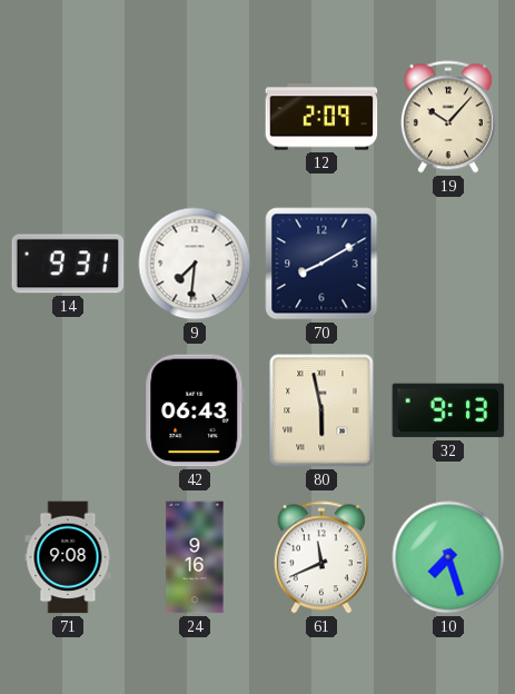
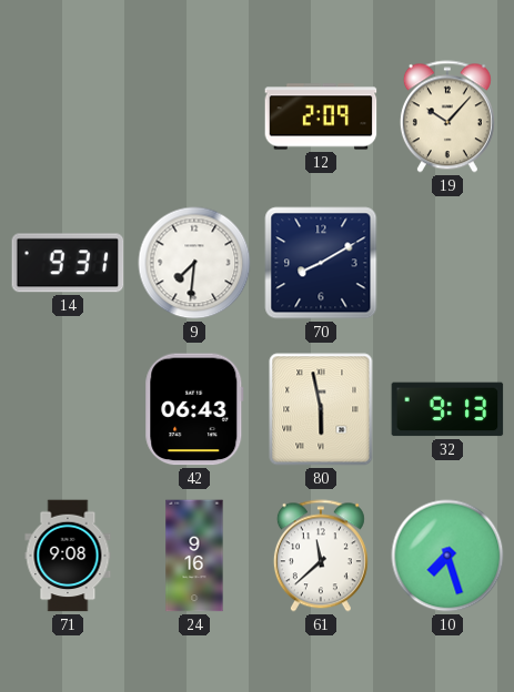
61: 11:41 -> 11:38
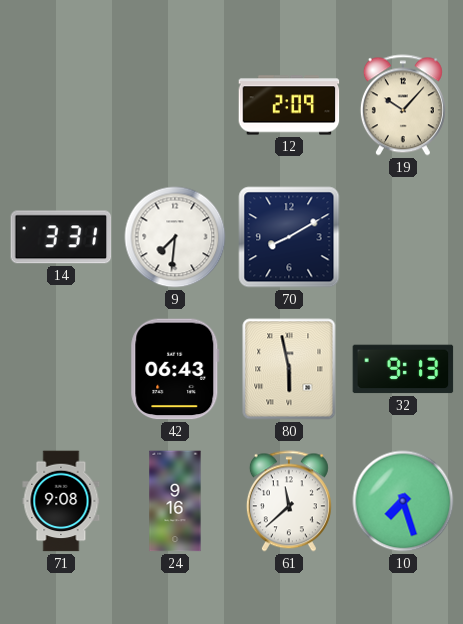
14: 9:31 -> 3:31
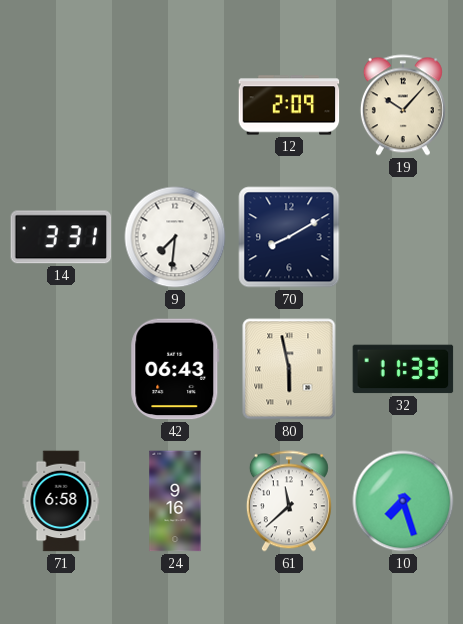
32: 9:13 -> 11:33
71: 9:08 -> 6:58
